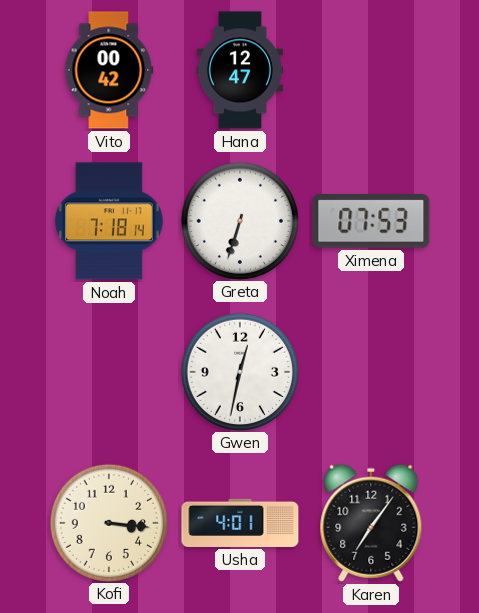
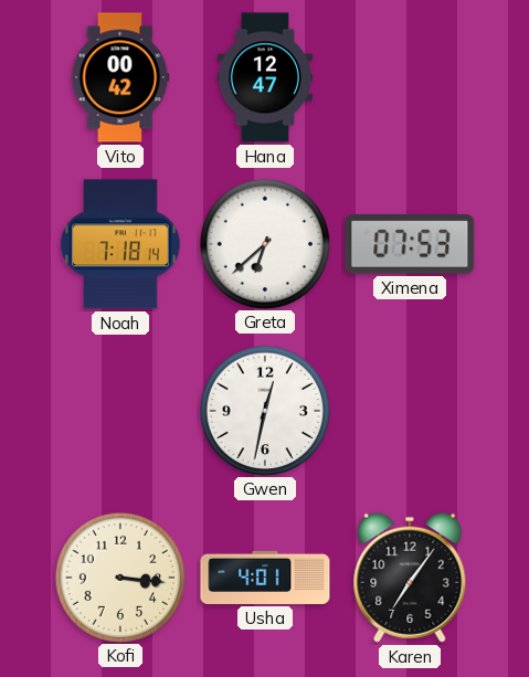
Greta: 6:33 -> 6:38
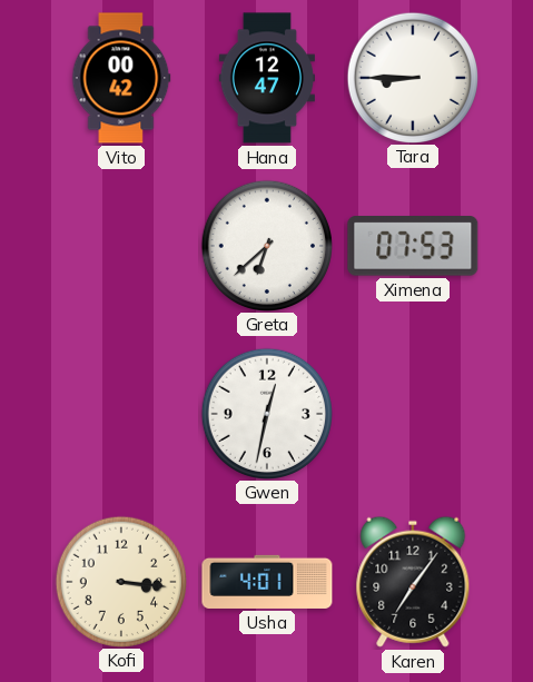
Tara: none -> 8:45
Noah: 7:18 -> none
